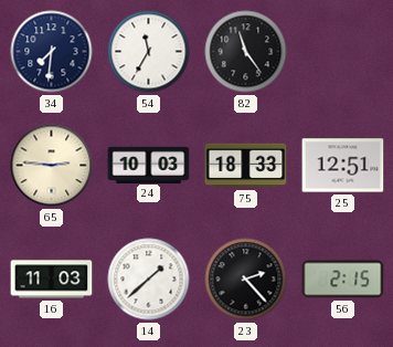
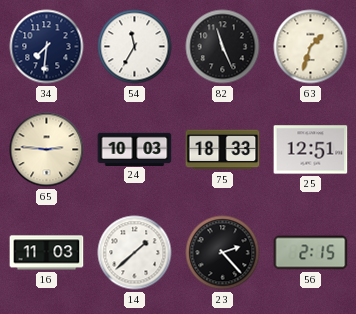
82: 11:24 -> 11:26
63: none -> 1:33
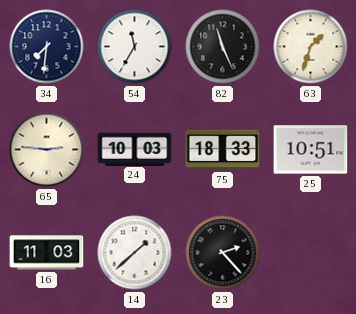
25: 12:51 -> 10:51
56: 2:15 -> none
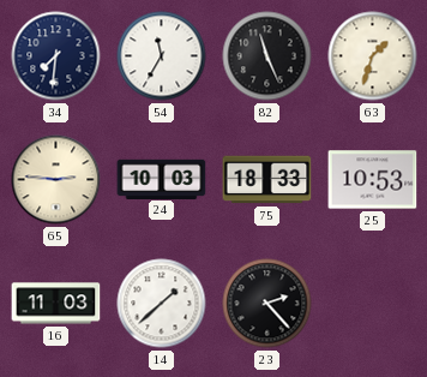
25: 10:51 -> 10:53
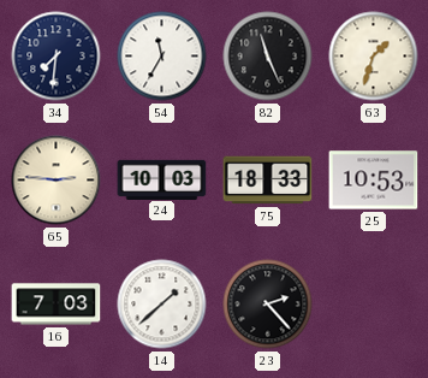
16: 11:03 -> 7:03
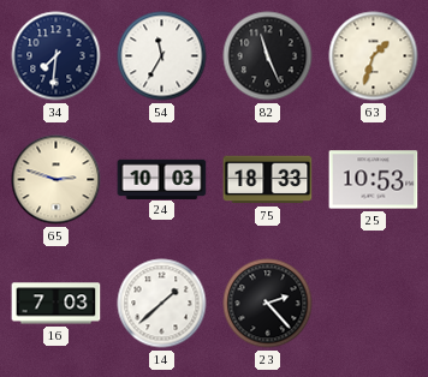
65: 2:46 -> 2:48
